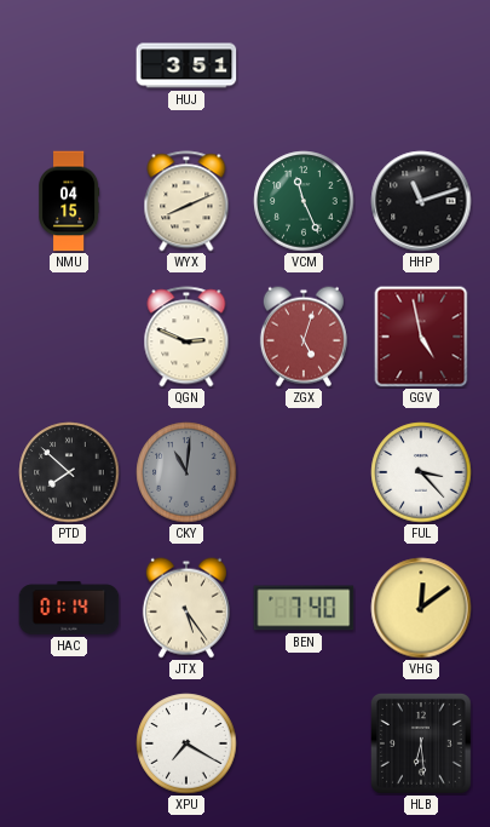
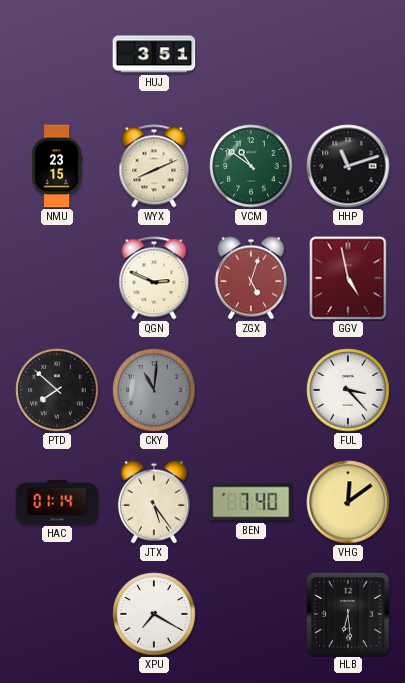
NMU: 04:15 -> 23:15
VCM: 11:26 -> 10:51
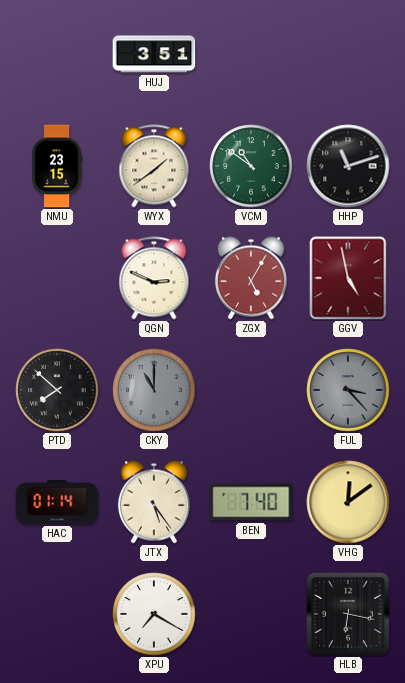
WYX: 8:11 -> 1:39
ZGX: 5:03 -> 5:05
CKY: 11:01 -> 11:00
FUL dial: white -> grey
HLB: 6:29 -> 6:17
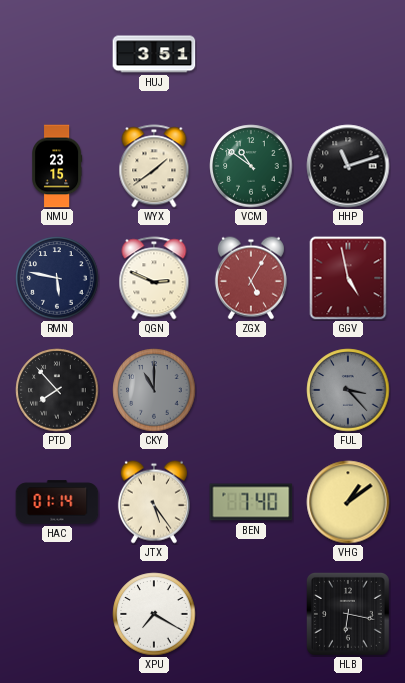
RMN: none -> 5:47
PTD: 7:52 -> 7:53
VHG: 12:09 -> 1:09
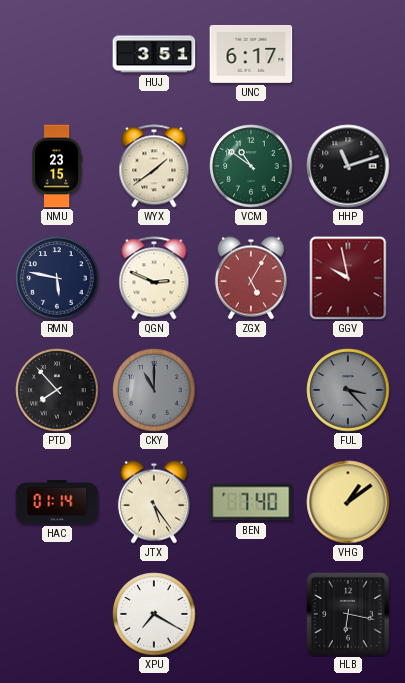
UNC: none -> 6:17
GGV: 4:58 -> 9:58
